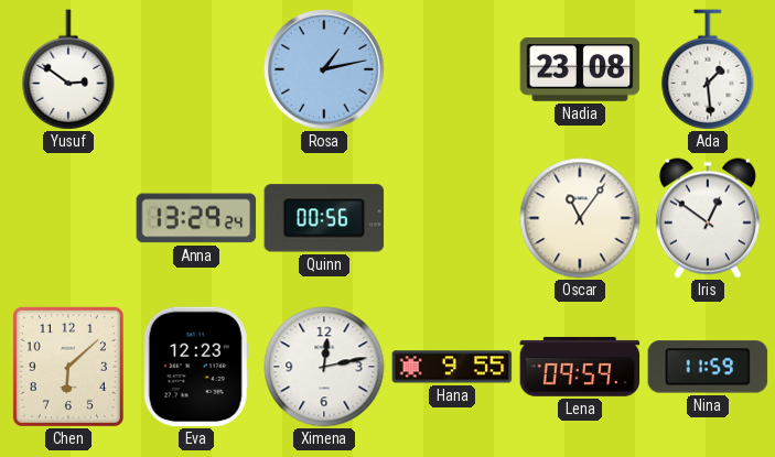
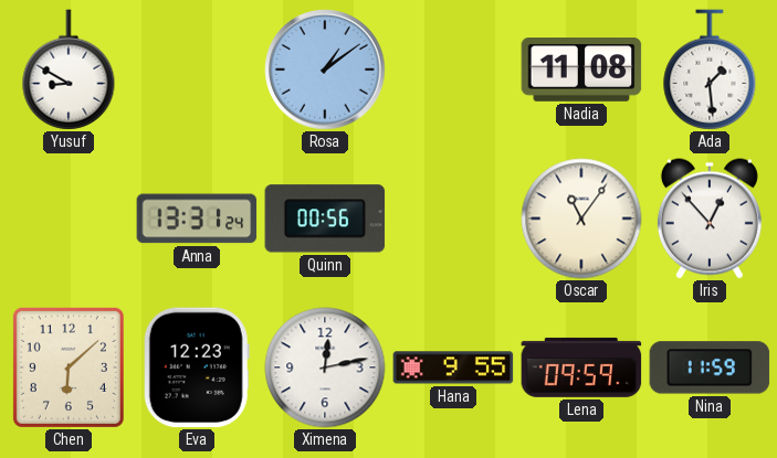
Yusuf: 2:51 -> 8:50
Rosa: 1:13 -> 1:09
Nadia: 23:08 -> 11:08
Anna: 13:29 -> 13:31
Iris: 12:51 -> 12:53
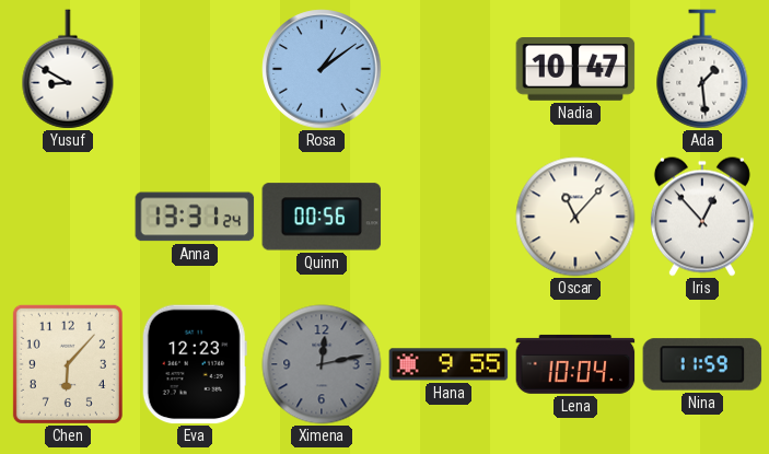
Nadia: 11:08 -> 10:47
Oscar: 11:06 -> 11:07
Chen: 6:08 -> 6:07
Ximena dial: white -> grey
Lena: 09:59 -> 10:04
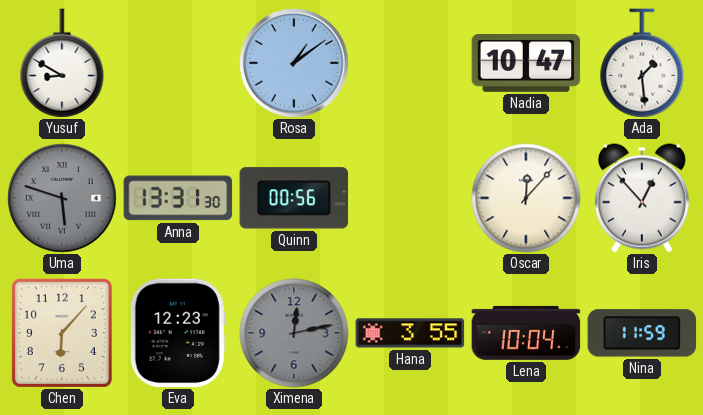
Uma: none -> 5:48
Anna: 13:31:24 -> 13:31:30
Oscar: 11:07 -> 12:07
Hana: 9:55 -> 3:55
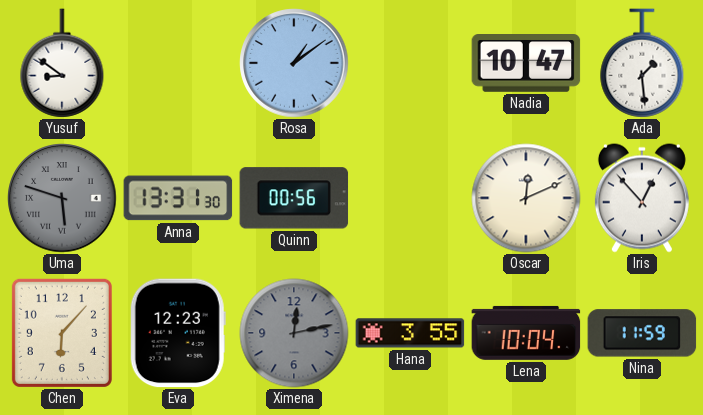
Yusuf: 8:50 -> 8:51
Oscar: 12:07 -> 12:11
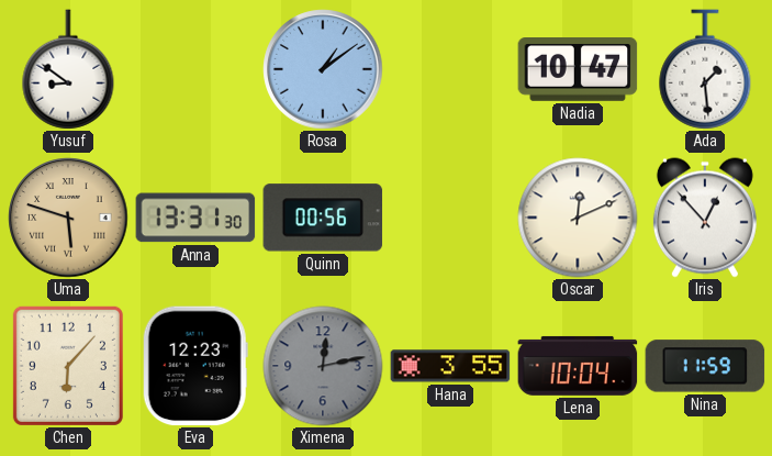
Uma dial: grey -> champagne
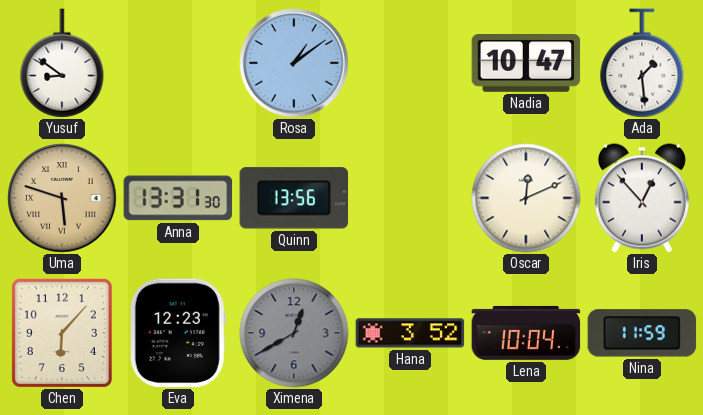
Quinn: 00:56 -> 13:56
Ximena: 12:13 -> 12:40
Hana: 3:55 -> 3:52
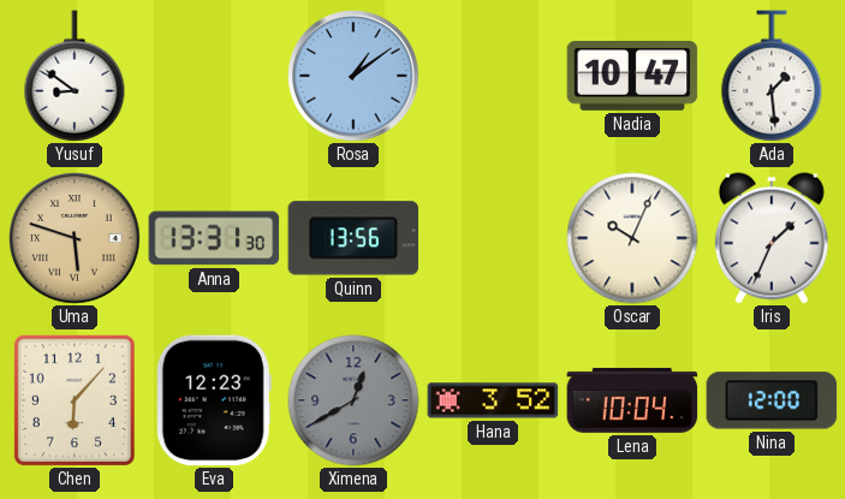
Oscar: 12:11 -> 10:04
Iris: 12:53 -> 1:34
Nina: 11:59 -> 12:00
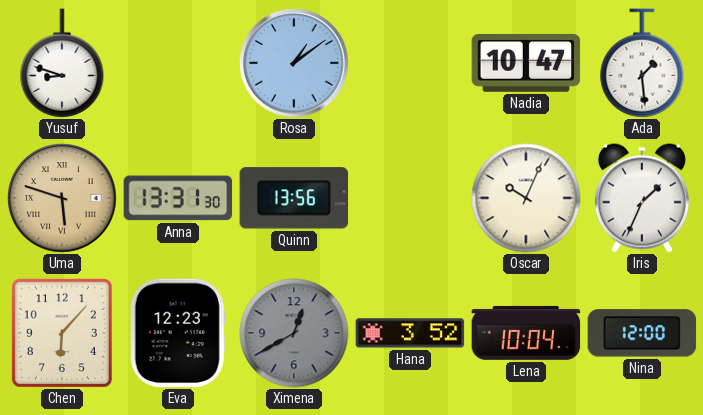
Yusuf: 8:51 -> 8:48
